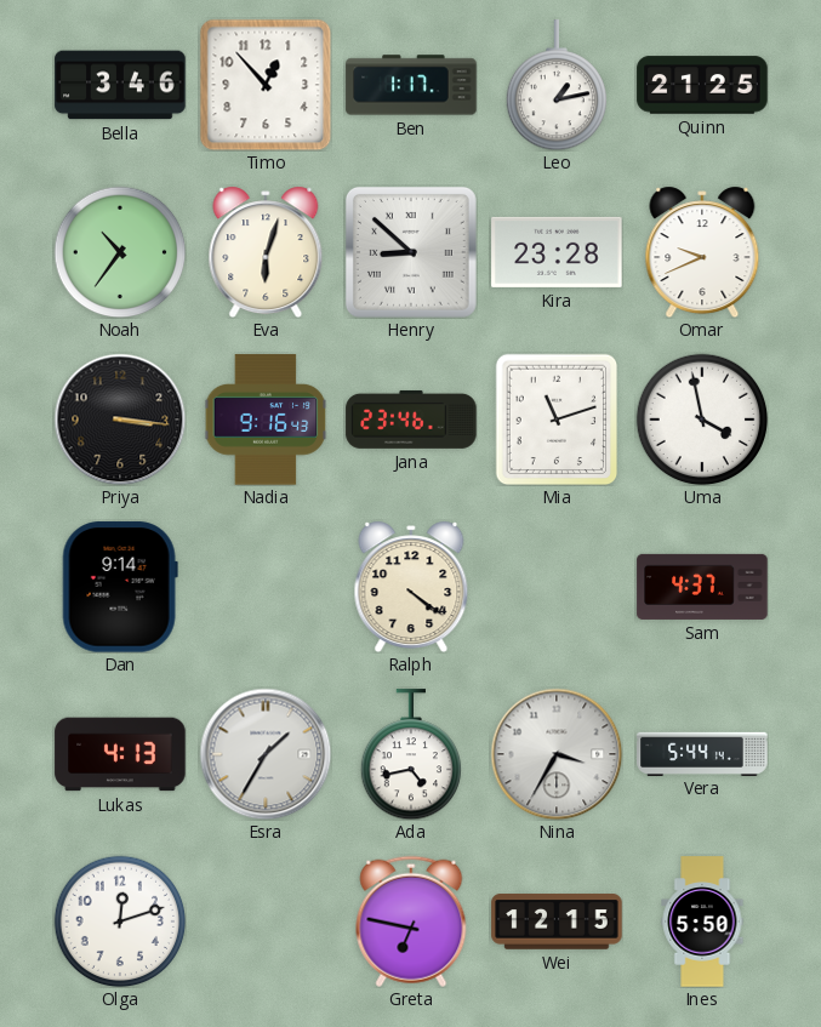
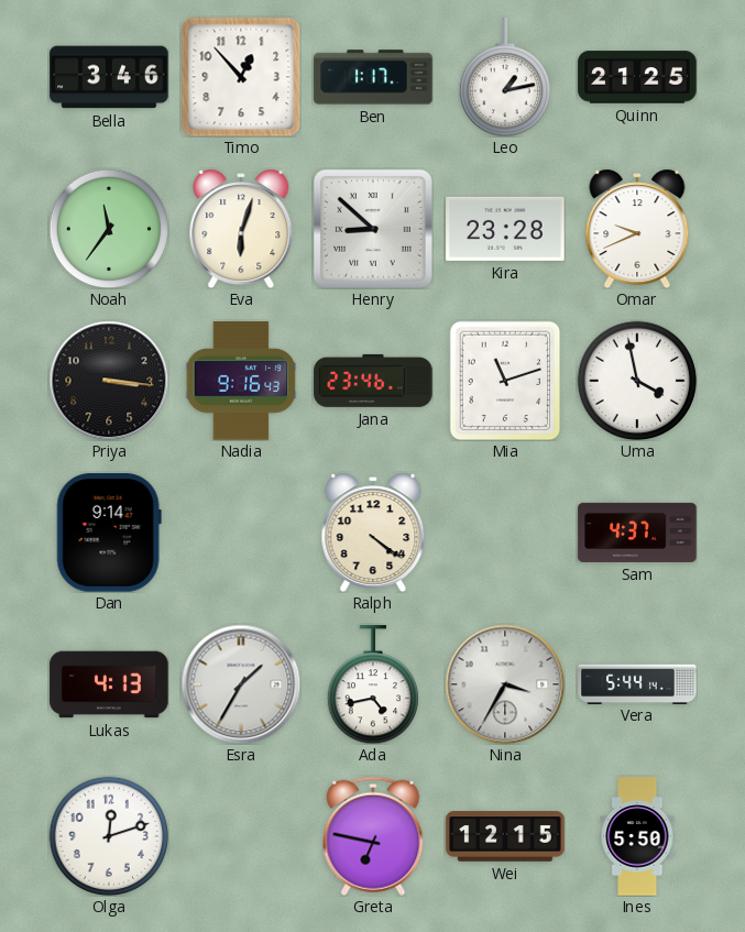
Noah: 10:36 -> 11:36
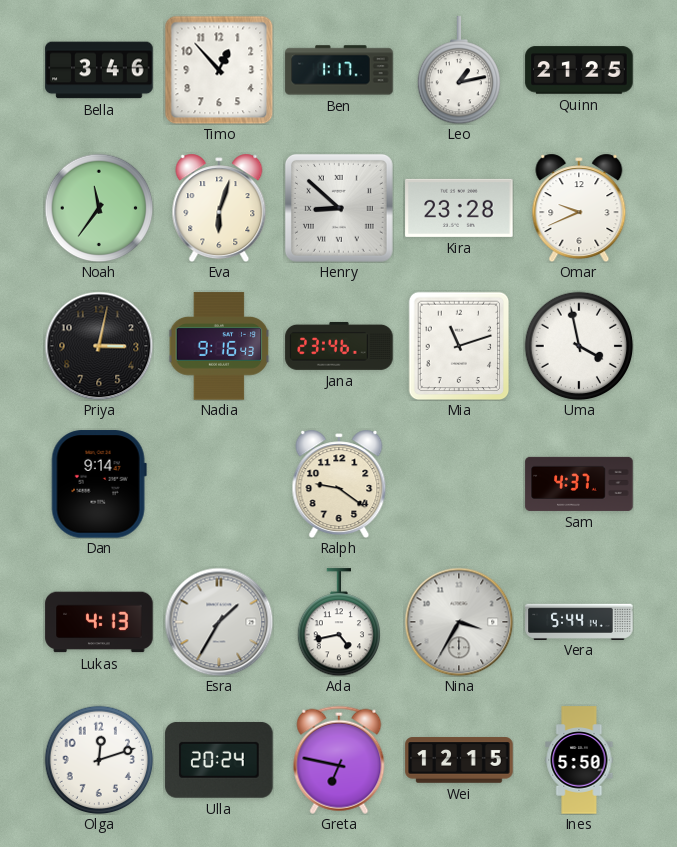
Priya: 3:16 -> 3:02
Ralph: 4:21 -> 9:21
Ulla: none -> 20:24
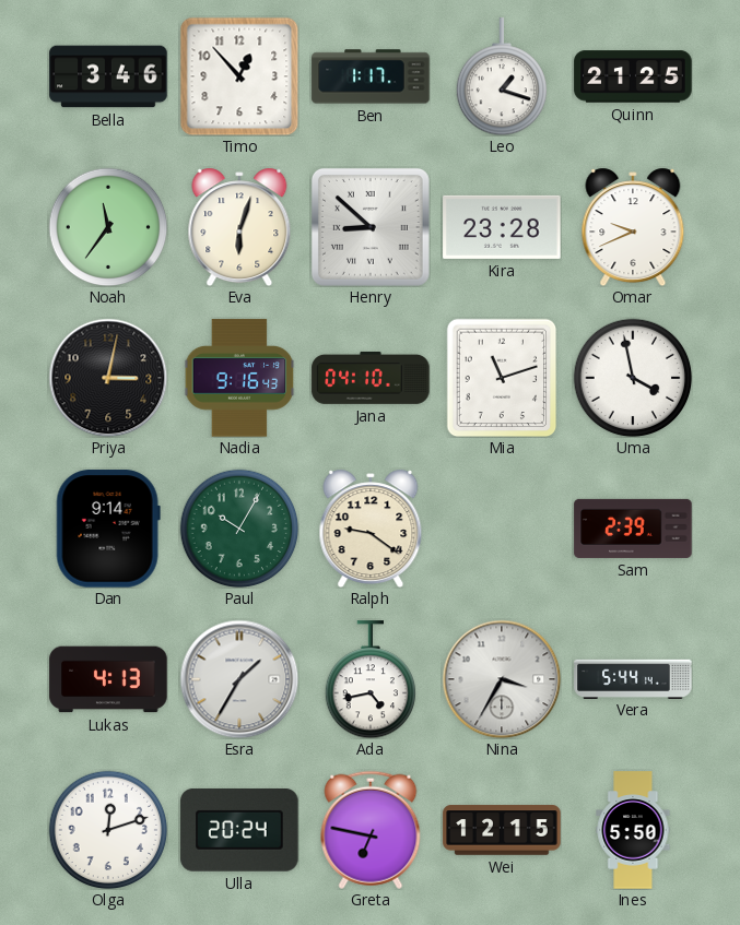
Leo: 1:13 -> 1:18
Jana: 23:46 -> 04:10
Paul: none -> 10:05
Sam: 4:37 -> 2:39
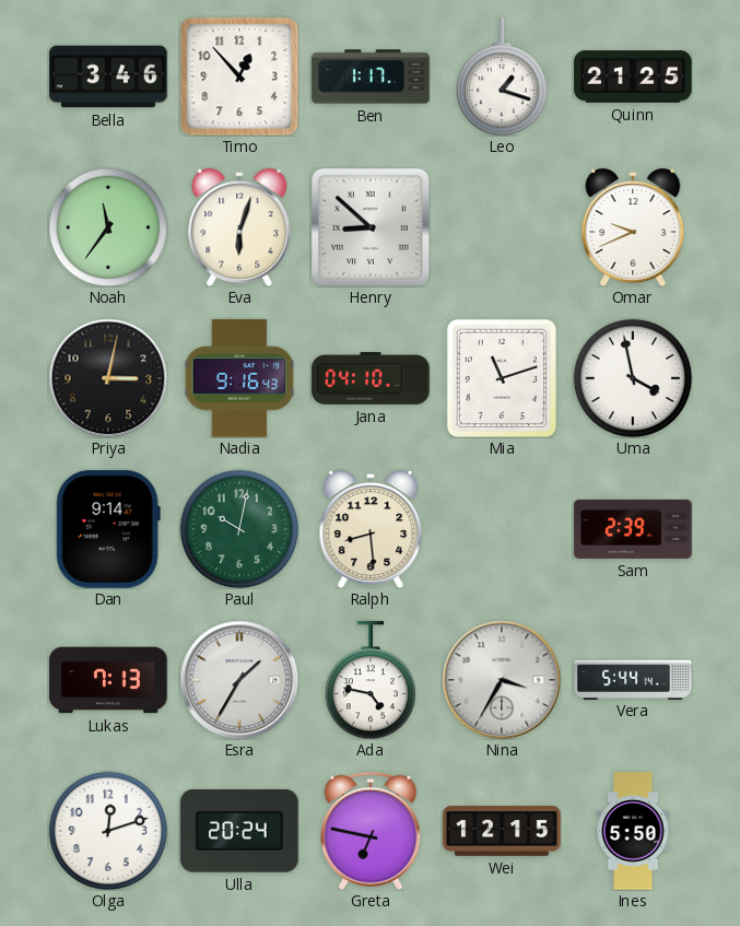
Kira: 23:28 -> none
Paul: 10:05 -> 10:02
Ralph: 9:21 -> 8:29
Lukas: 4:13 -> 7:13
Ada: 4:43 -> 4:47
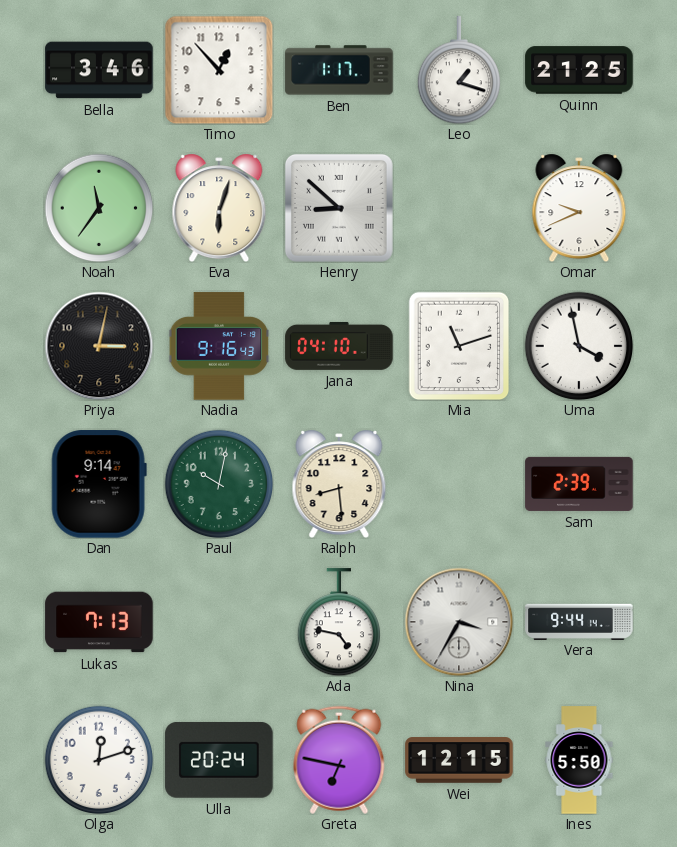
Esra: 1:35 -> none
Vera: 5:44 -> 9:44
